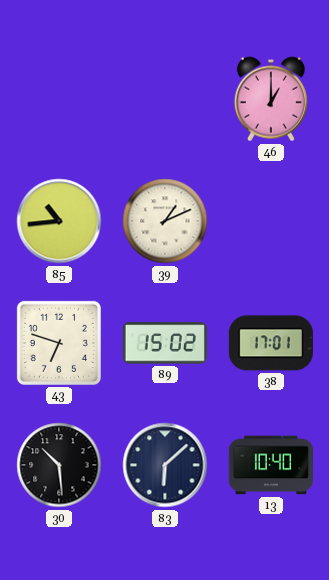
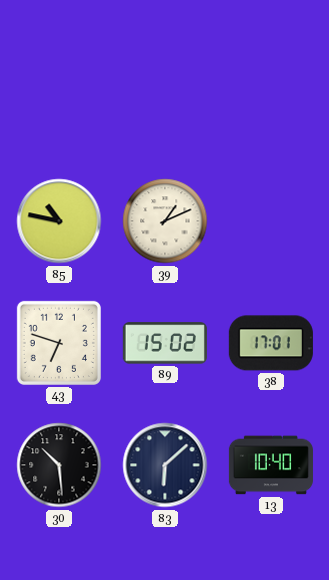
46: 1:00 -> none
85: 10:44 -> 10:47
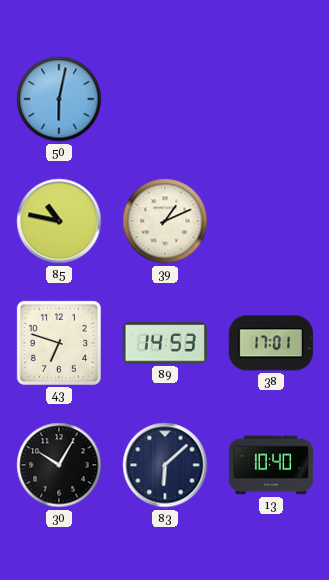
50: none -> 6:02
89: 15:02 -> 14:53
30: 10:29 -> 10:05
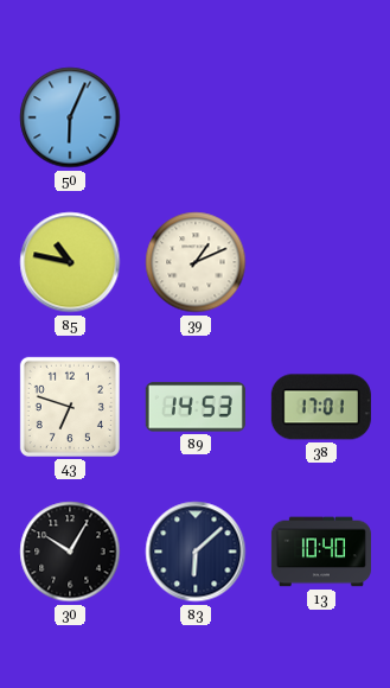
50: 6:02 -> 6:04
